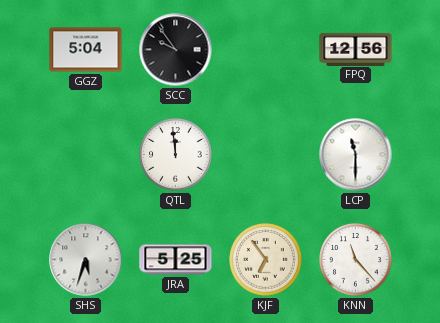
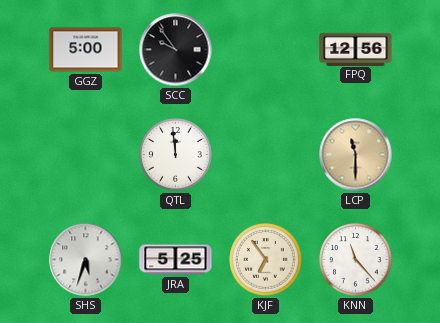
GGZ: 5:04 -> 5:00
LCP dial: white -> champagne
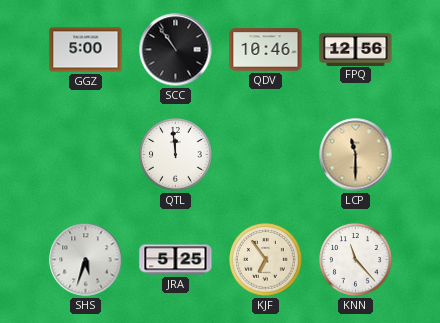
SCC: 9:54 -> 10:54
QDV: none -> 10:46
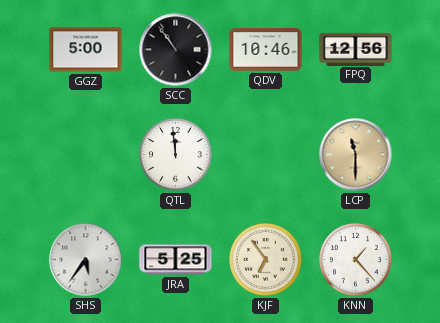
SHS: 5:33 -> 5:36
KNN: 11:23 -> 1:23
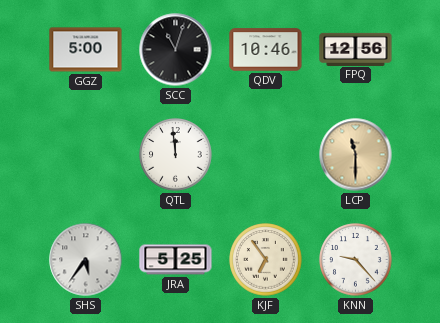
SCC: 10:54 -> 11:03
KNN: 1:23 -> 9:23
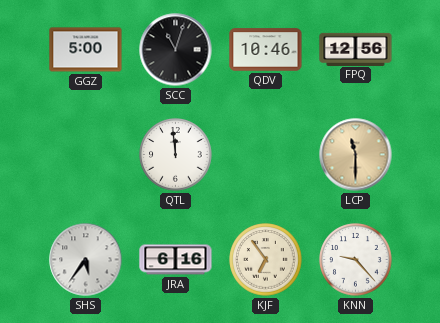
JRA: 5:25 -> 6:16
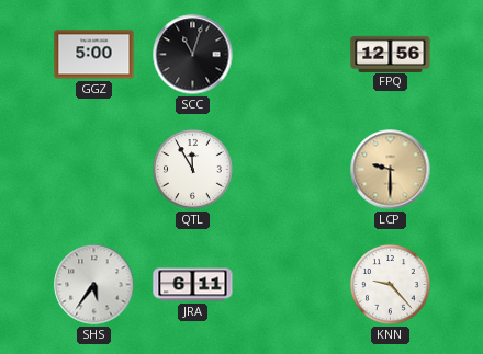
QDV: 10:46 -> none
QTL: 11:59 -> 11:55
LCP: 11:30 -> 9:30
JRA: 6:16 -> 6:11
KJF: 6:54 -> none
